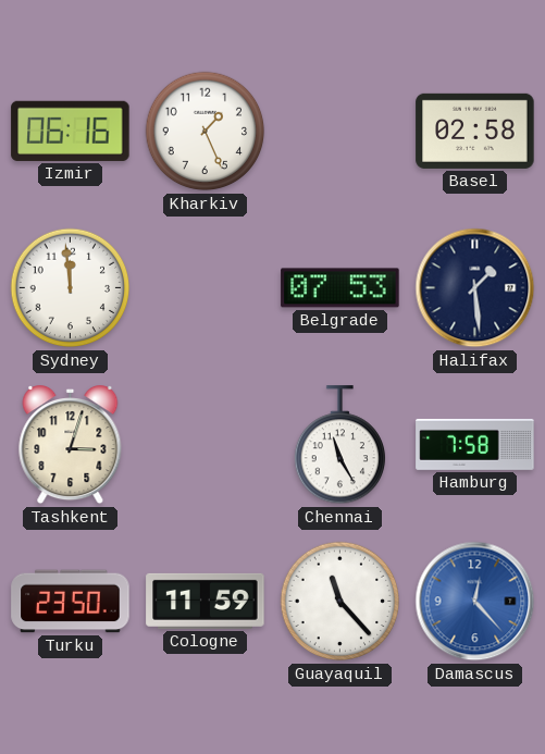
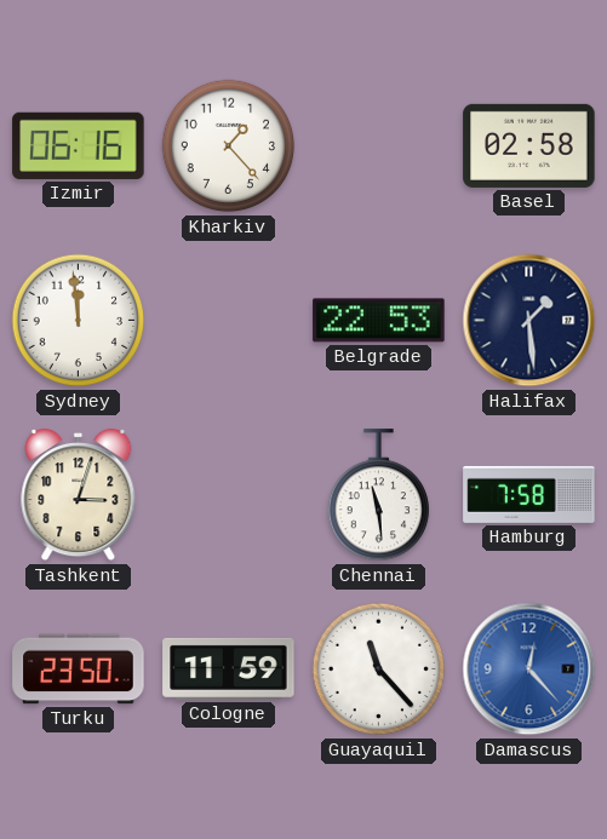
Kharkiv: 1:26 -> 1:23
Belgrade: 07:53 -> 22:53
Chennai: 11:25 -> 11:29
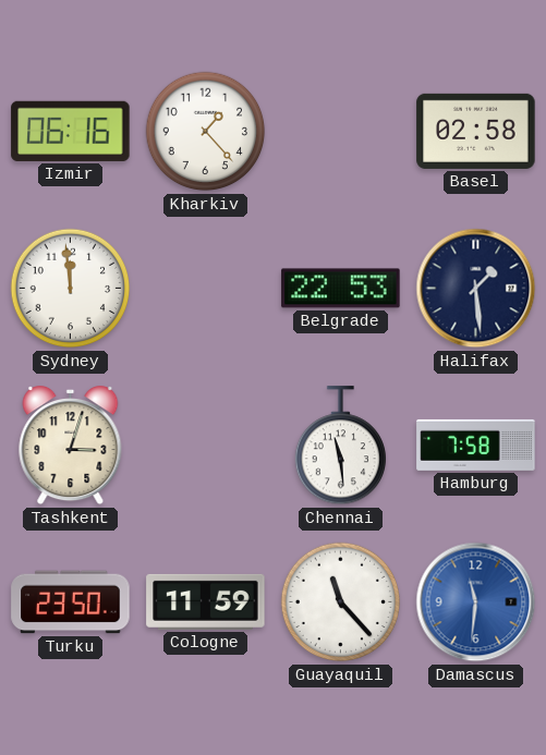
Damascus: 12:23 -> 11:31
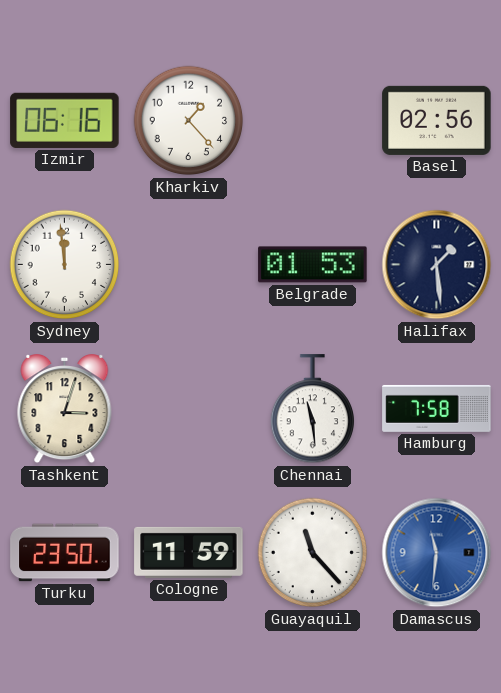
Basel: 02:58 -> 02:56
Belgrade: 22:53 -> 01:53
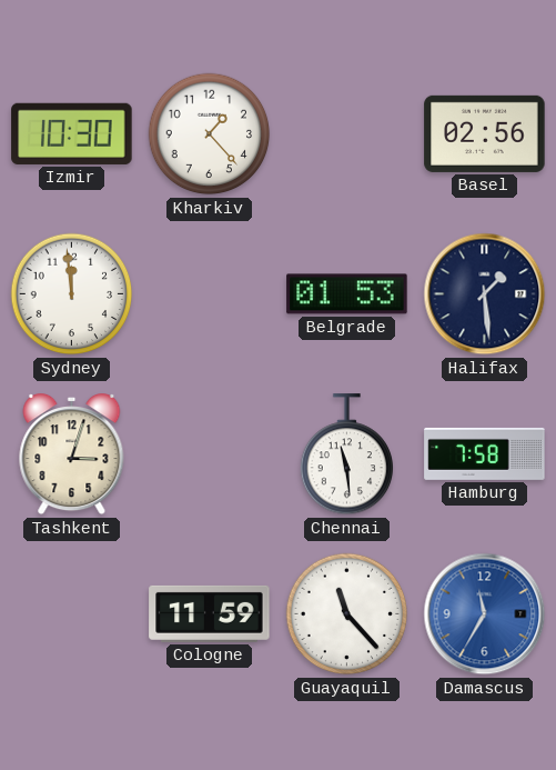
Izmir: 06:16 -> 10:30
Turku: 23:50 -> none
Damascus: 11:31 -> 11:35
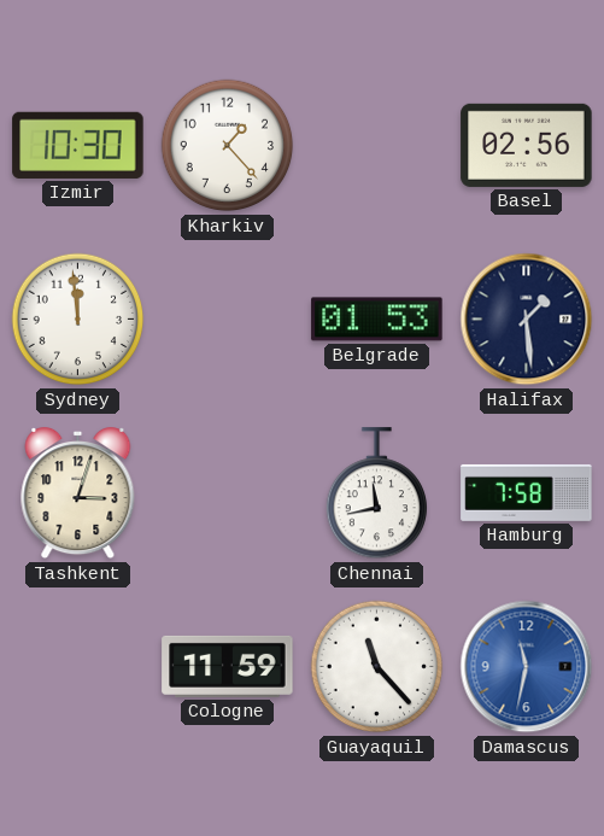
Chennai: 11:29 -> 11:43
Damascus: 11:35 -> 11:32
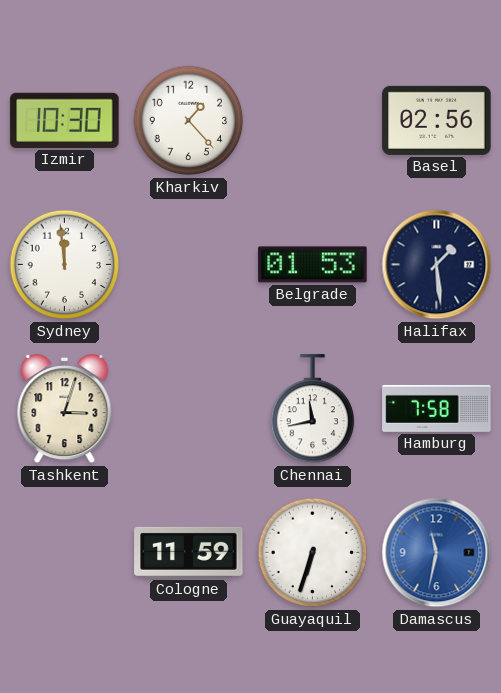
Guayaquil: 11:23 -> 6:33
